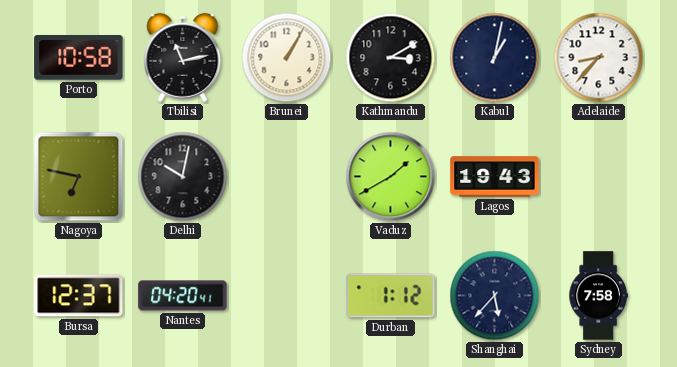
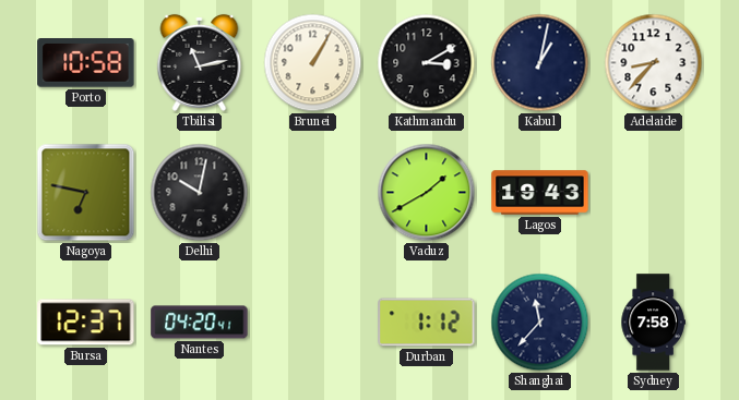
Shanghai: 5:37 -> 11:37
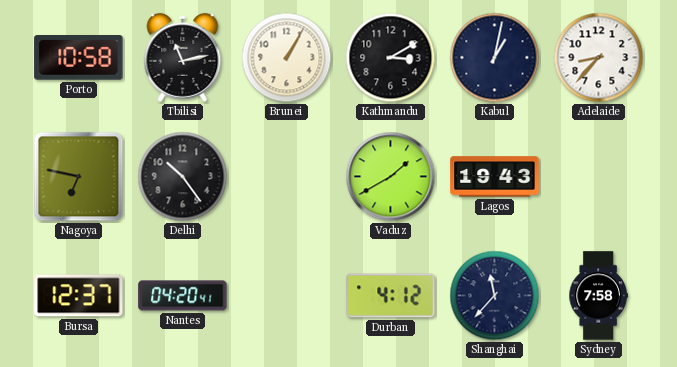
Delhi: 10:02 -> 10:24
Durban: 1:12 -> 4:12
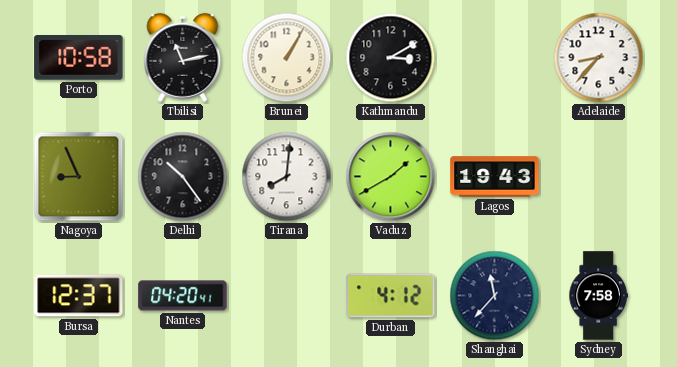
Kabul: 1:02 -> none
Nagoya: 6:47 -> 8:56
Tirana: none -> 8:01
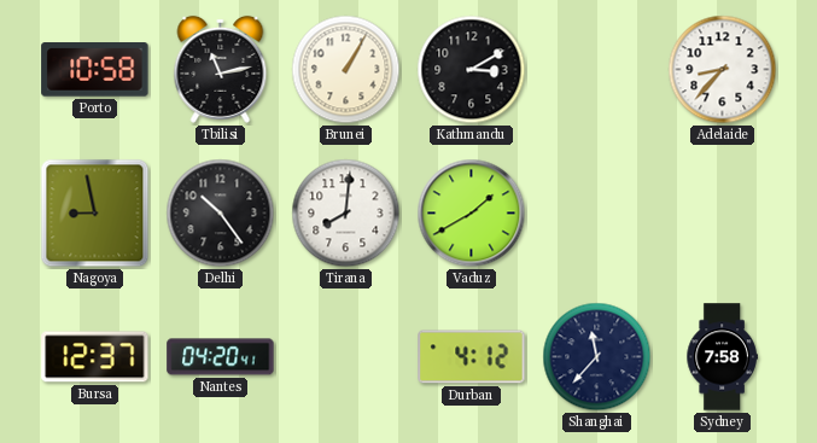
Nagoya: 8:56 -> 8:58
Lagos: 19:43 -> none
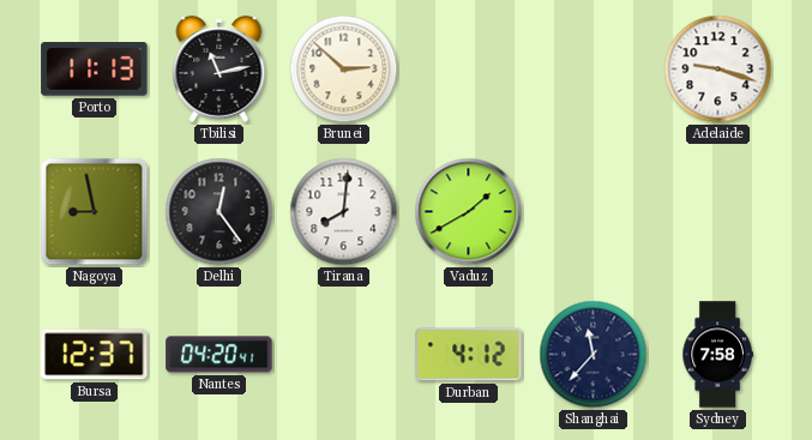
Porto: 10:58 -> 11:13
Brunei: 1:05 -> 2:52
Kathmandu: 3:10 -> none
Adelaide: 8:37 -> 9:18
Delhi: 10:24 -> 12:24
